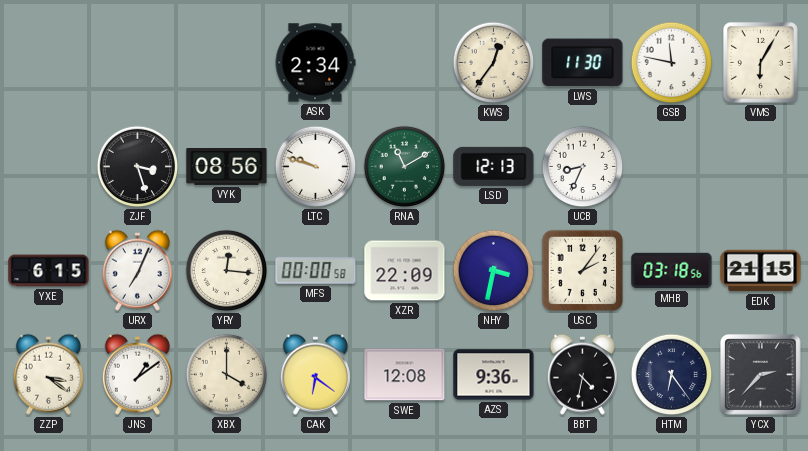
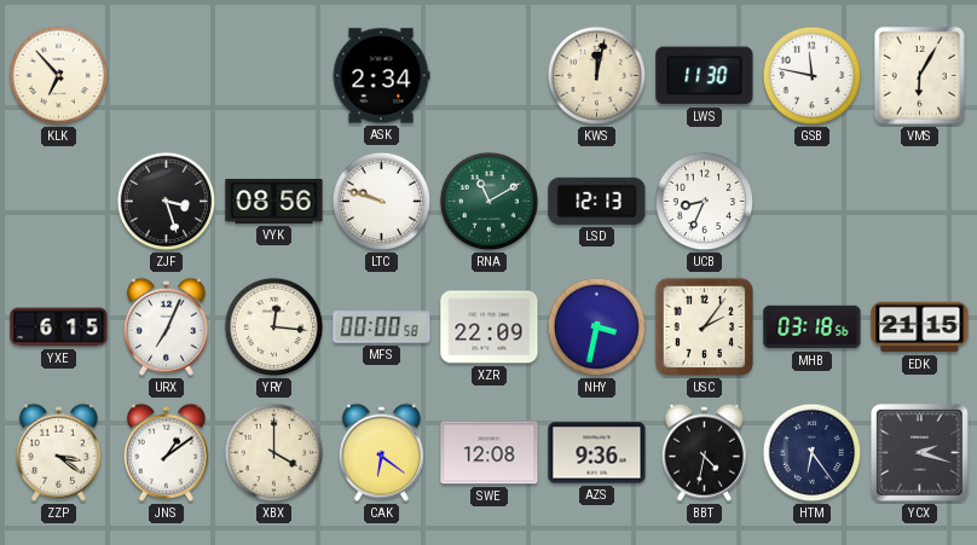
KLK: none -> 6:53
KWS: 12:36 -> 12:02
YCX: 2:37 -> 2:18
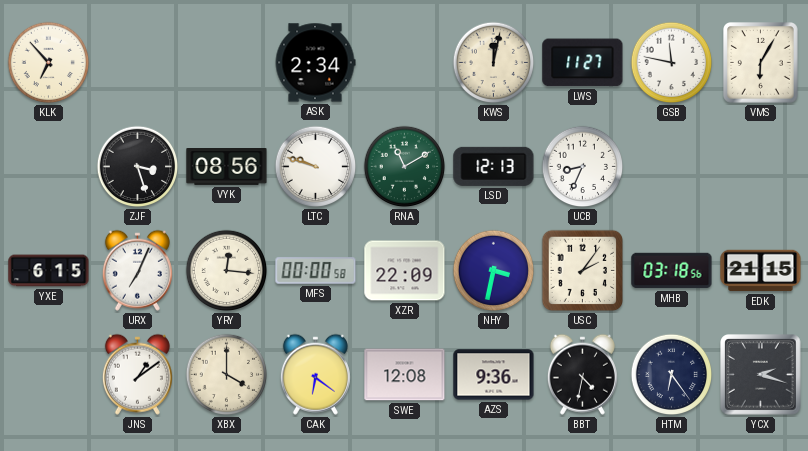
LWS: 11:30 -> 11:27
ZZP: 3:21 -> none
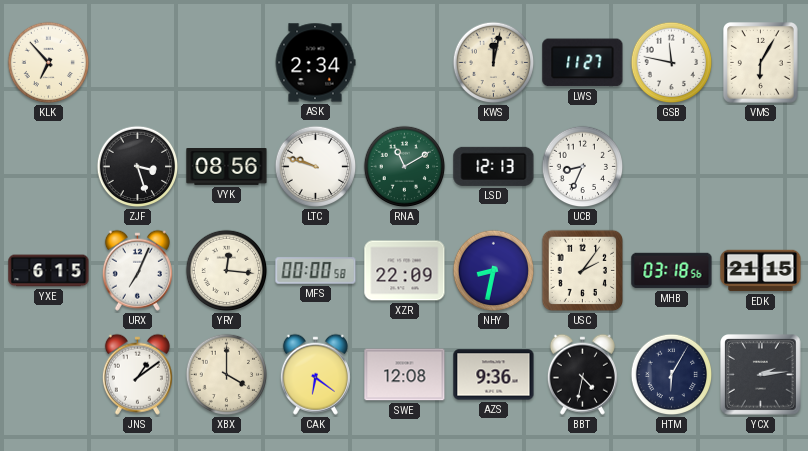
NHY: 3:32 -> 8:32
HTM: 6:24 -> 6:05
YCX: 2:18 -> 2:14
